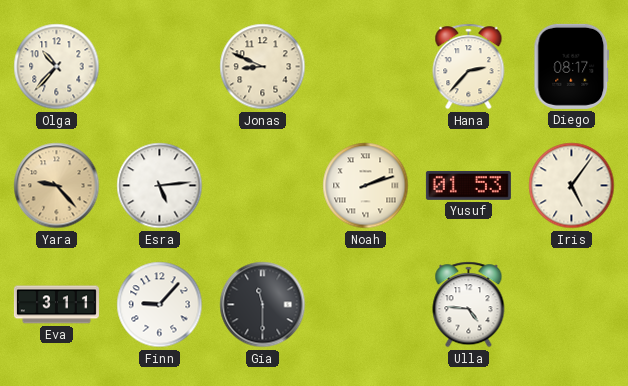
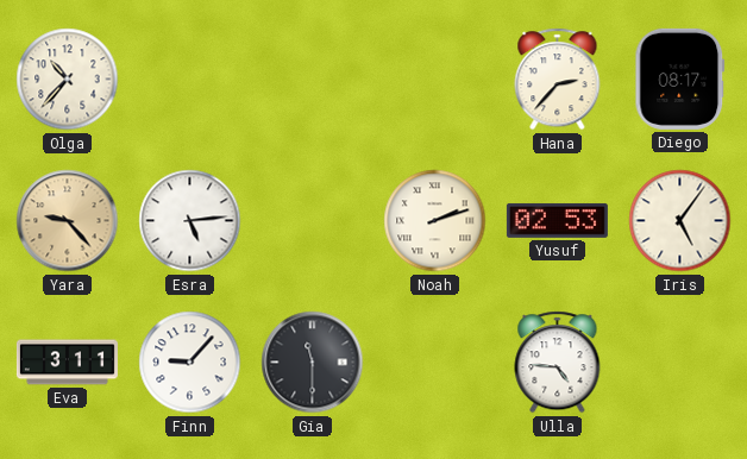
Jonas: 8:49 -> none
Yusuf: 01:53 -> 02:53
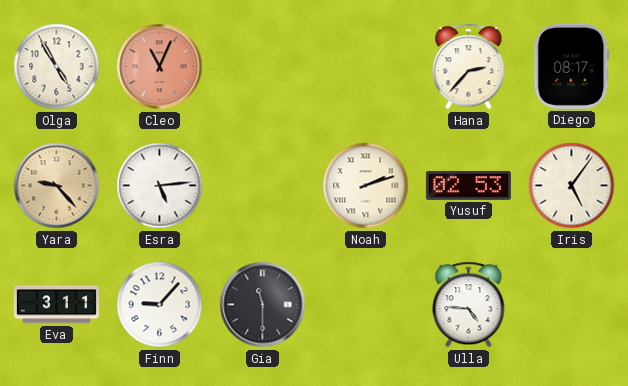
Olga: 10:37 -> 4:55
Cleo: none -> 11:04
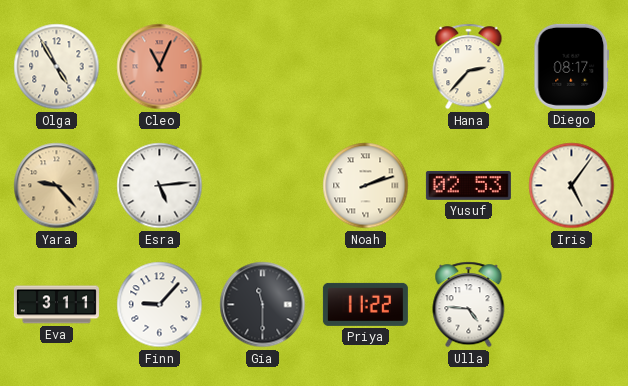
Priya: none -> 11:22
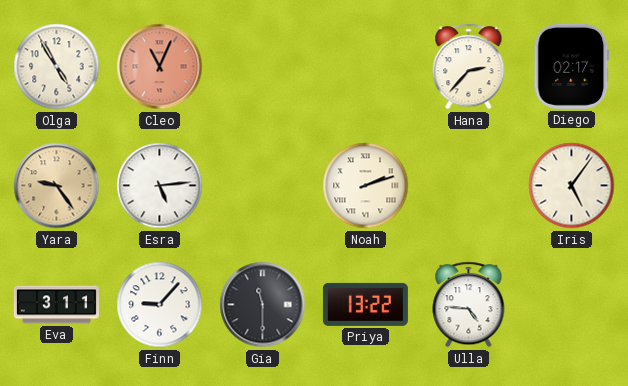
Diego: 08:17 -> 02:17
Yara: 9:23 -> 9:24
Yusuf: 02:53 -> none
Priya: 11:22 -> 13:22
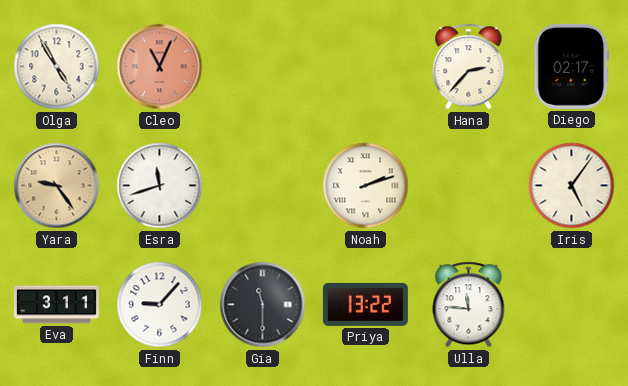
Esra: 5:14 -> 11:42
Ulla: 4:46 -> 11:46
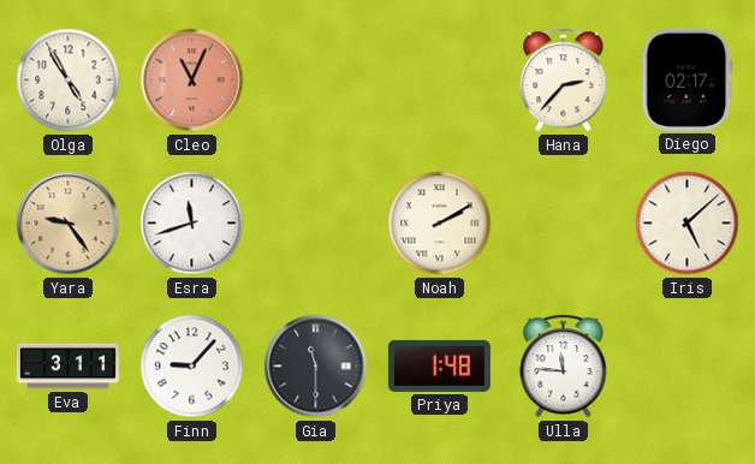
Noah: 2:12 -> 2:10
Iris: 5:06 -> 5:08
Priya: 13:22 -> 1:48
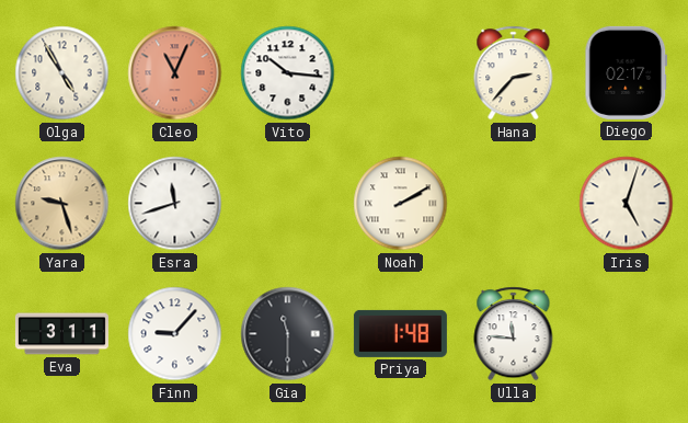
Vito: none -> 10:16
Yara: 9:24 -> 9:27
Iris: 5:08 -> 5:03
